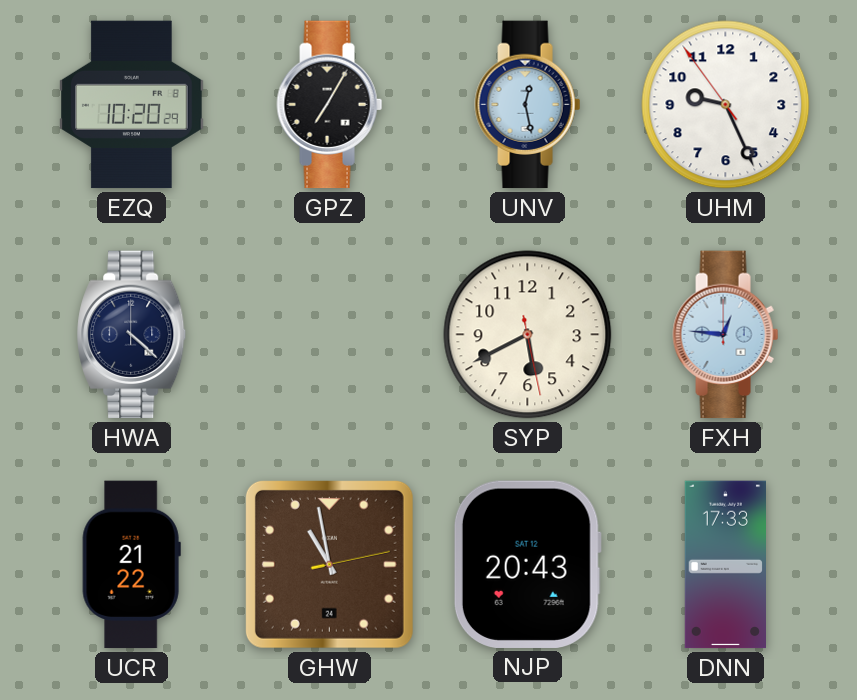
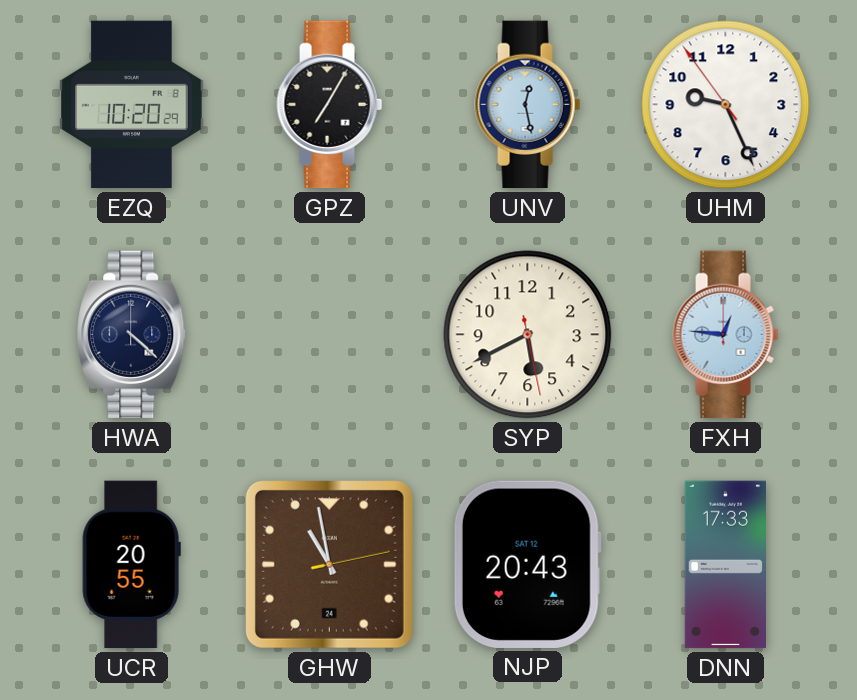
UCR: 21:22 -> 20:55
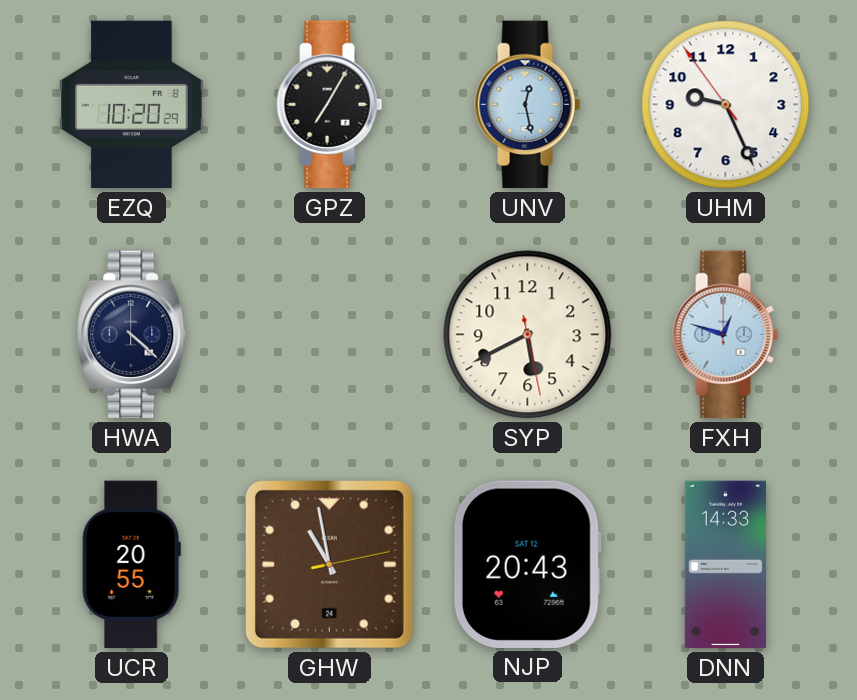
FXH: 12:46 -> 12:48
DNN: 17:33 -> 14:33
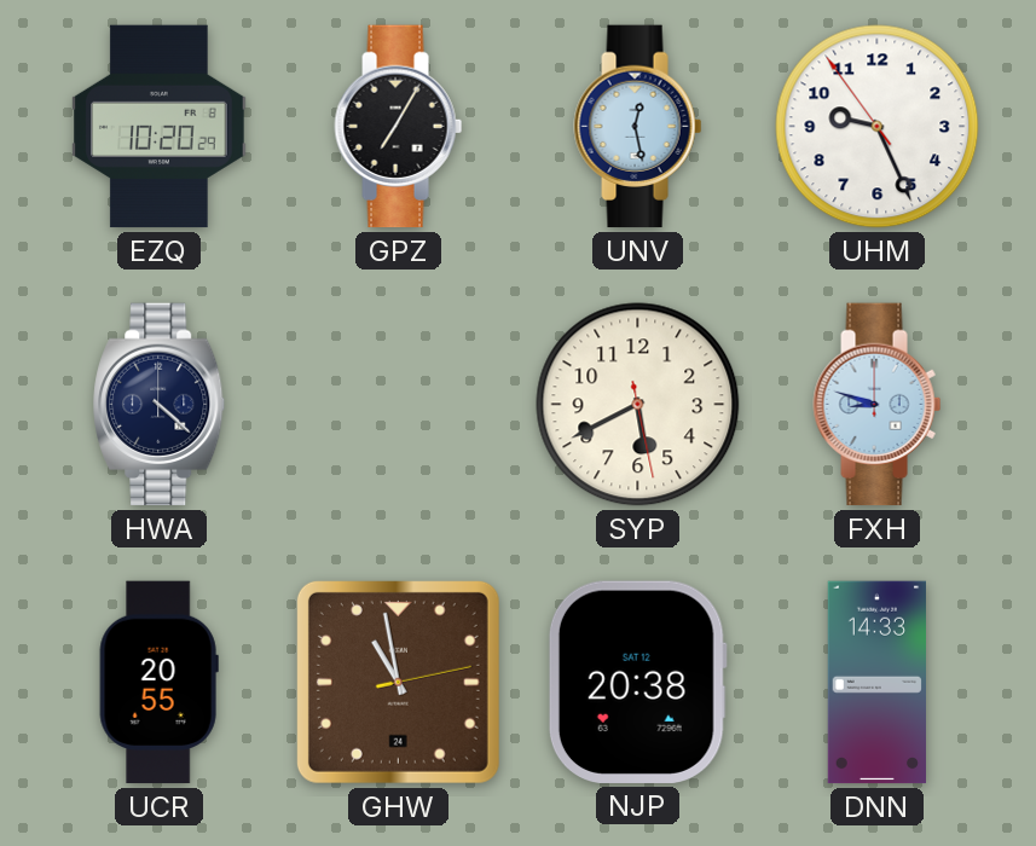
FXH: 12:48 -> 8:48
NJP: 20:43 -> 20:38
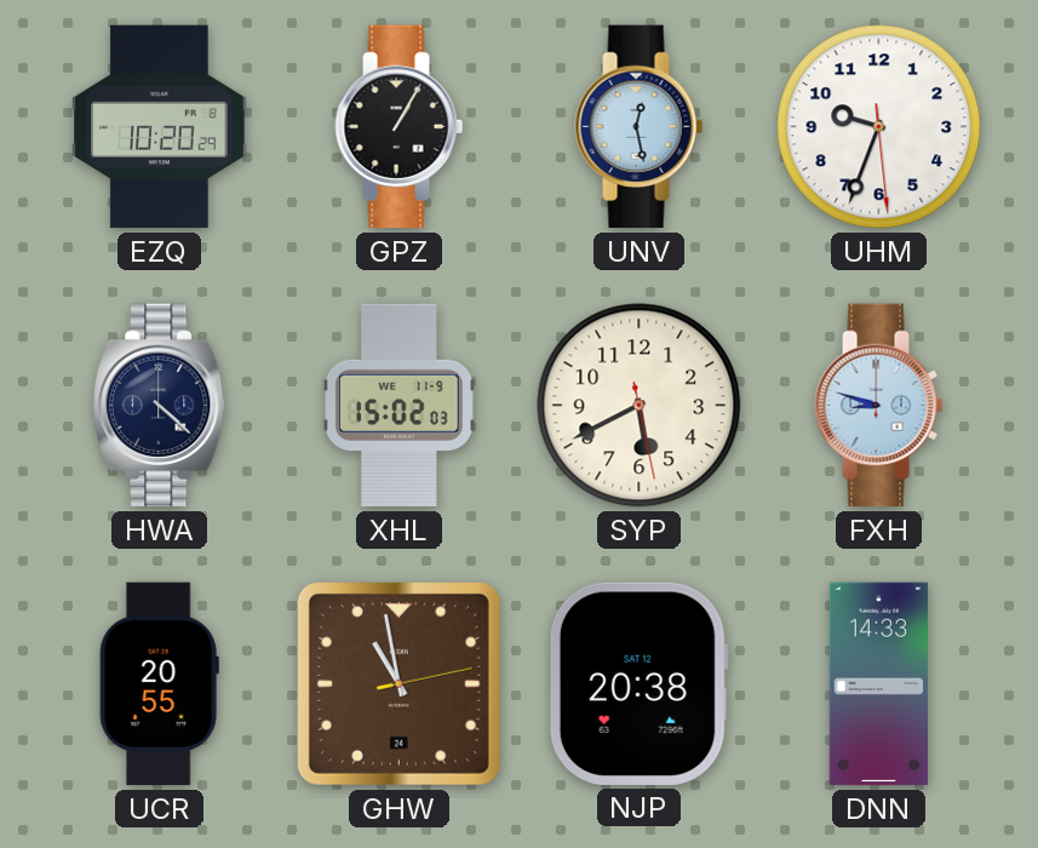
GPZ: 7:05 -> 1:05
UHM: 9:25 -> 9:33
XHL: none -> 15:02
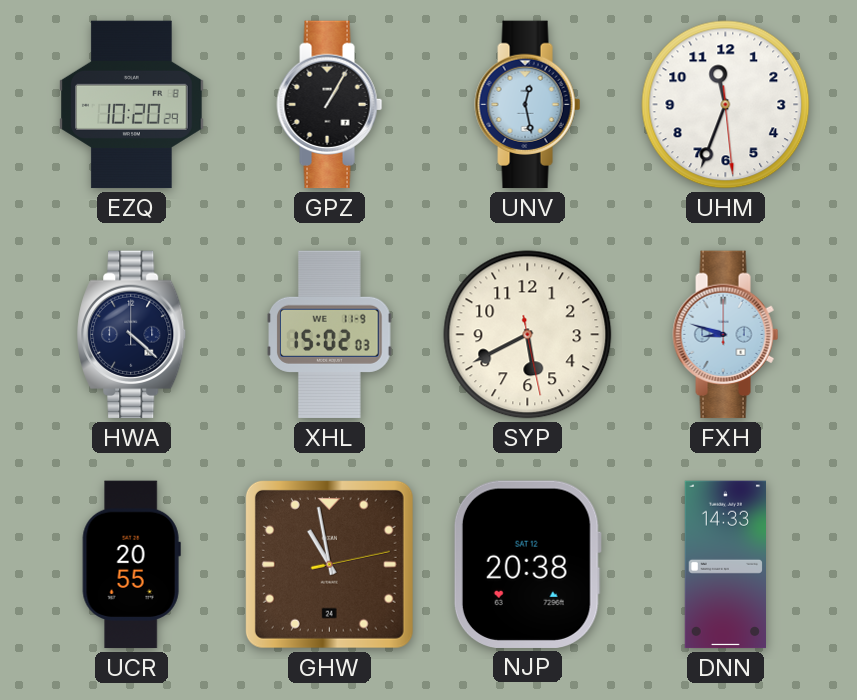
UHM: 9:33 -> 11:33
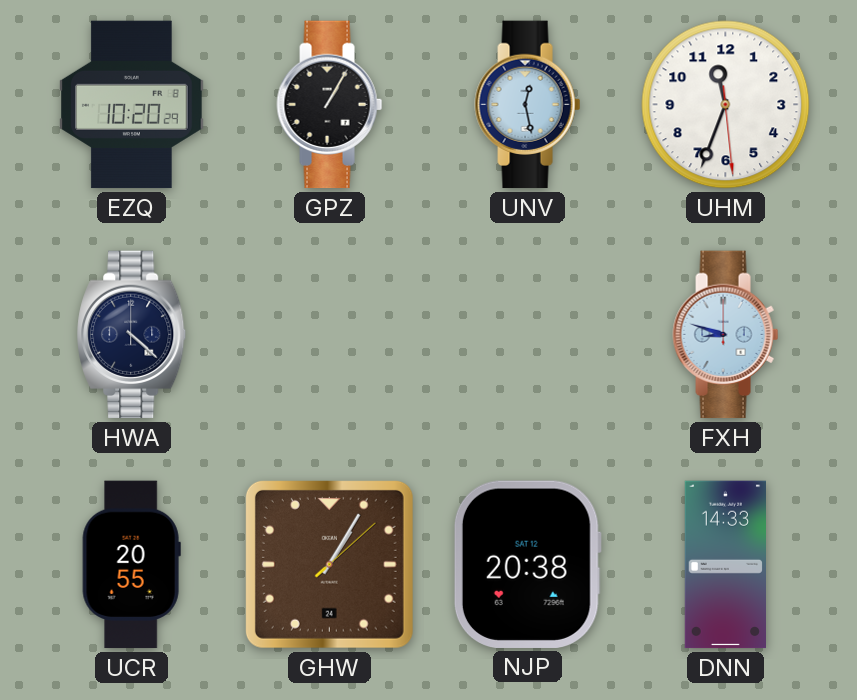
XHL: 15:02 -> none
SYP: 5:40 -> none
GHW: 10:58 -> 1:05
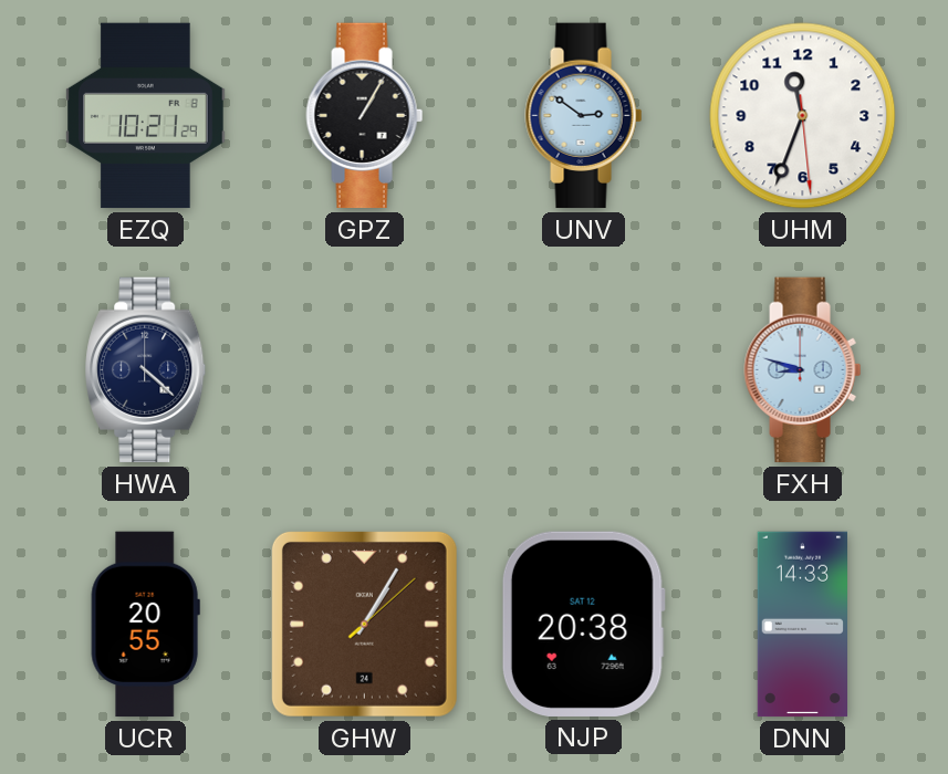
EZQ: 10:20 -> 10:21
UNV: 12:28 -> 2:51
